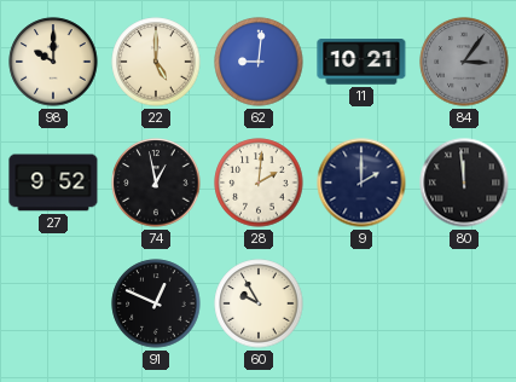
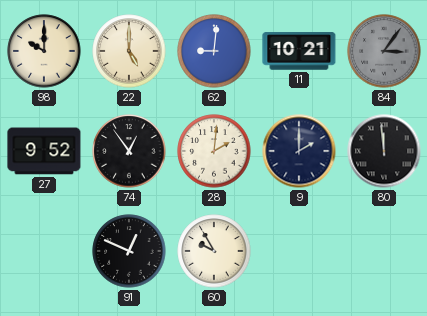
74: 12:58 -> 12:54
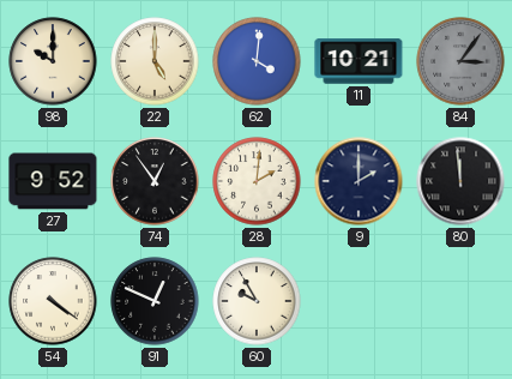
62: 9:01 -> 4:01
54: none -> 4:21
